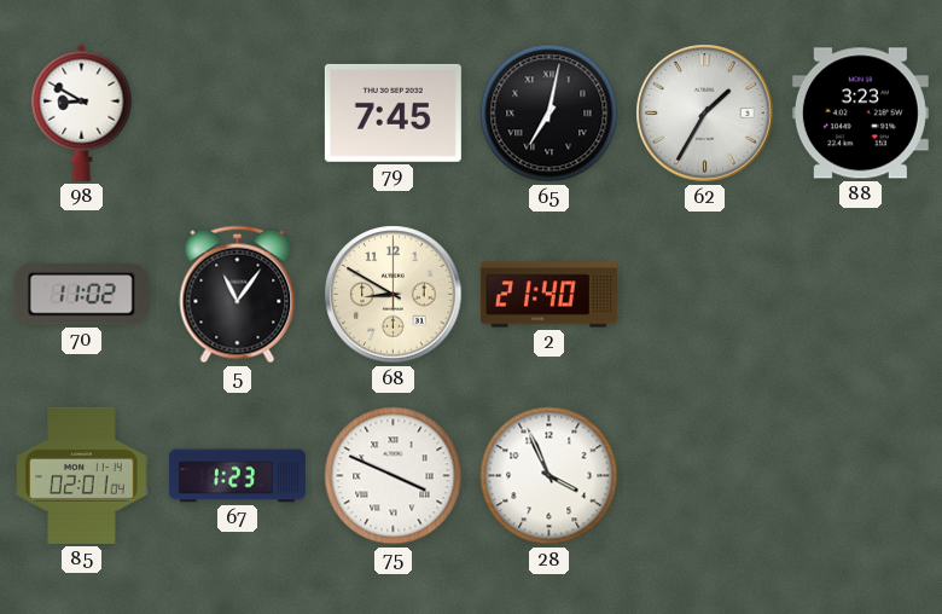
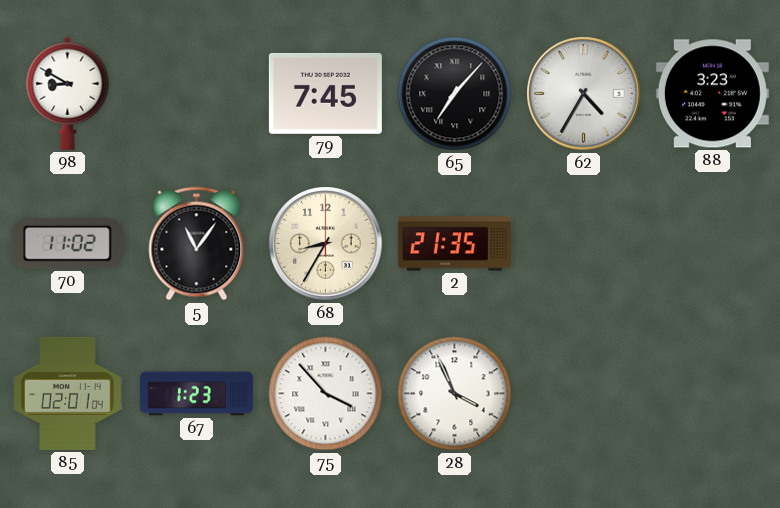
65: 7:02 -> 7:07
62: 1:35 -> 4:35
68: 8:50 -> 8:35
2: 21:40 -> 21:35
75: 3:49 -> 3:53
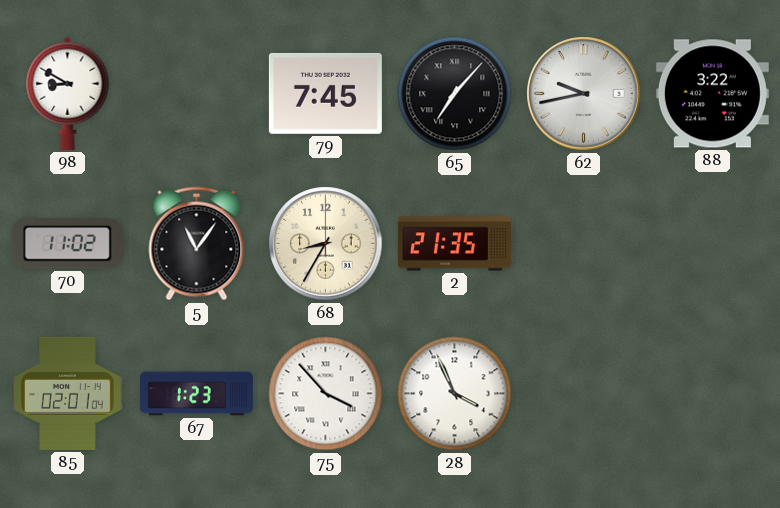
62: 4:35 -> 9:43
88: 3:23 -> 3:22
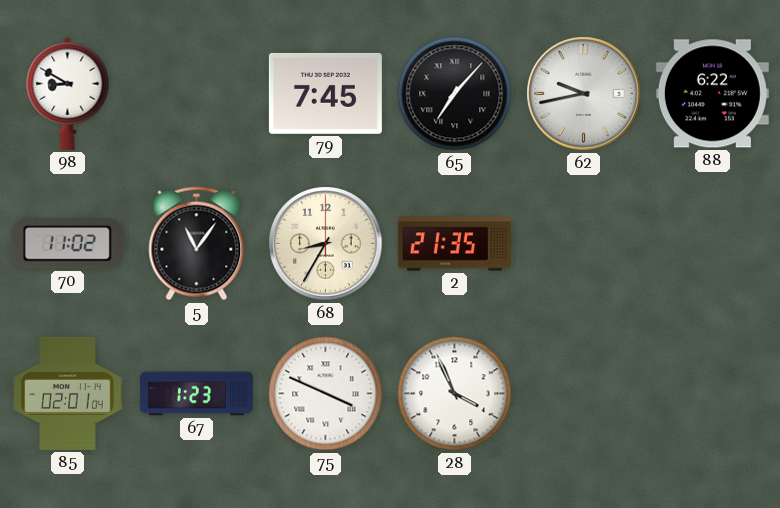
88: 3:22 -> 6:22
75: 3:53 -> 3:49
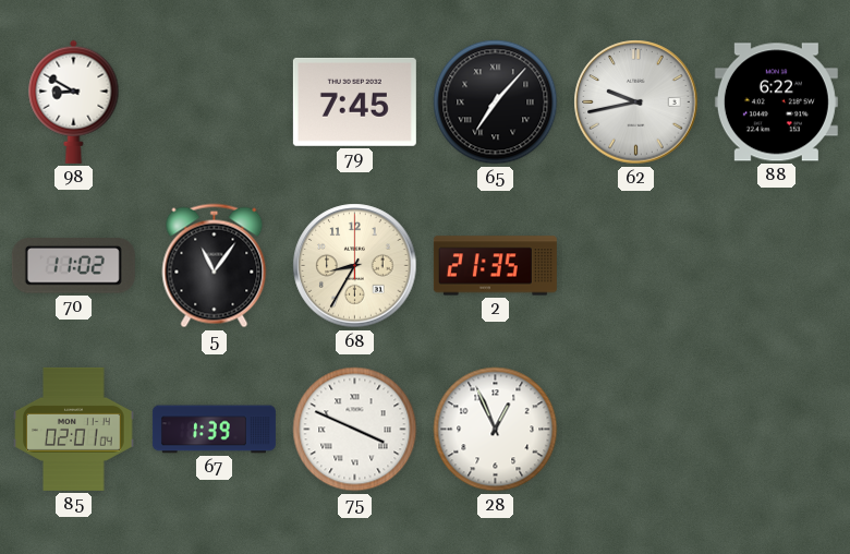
67: 1:23 -> 1:39
28: 3:56 -> 12:56
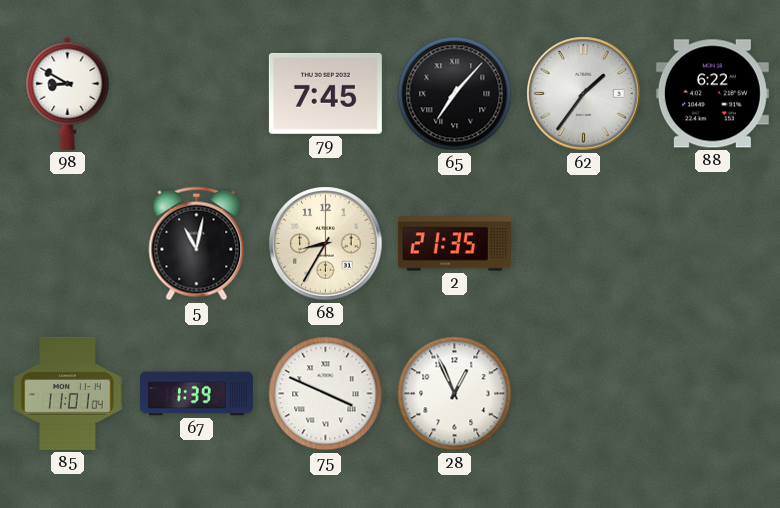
62: 9:43 -> 1:36
70: 11:02 -> none
5: 11:06 -> 11:02
85: 02:01 -> 11:01
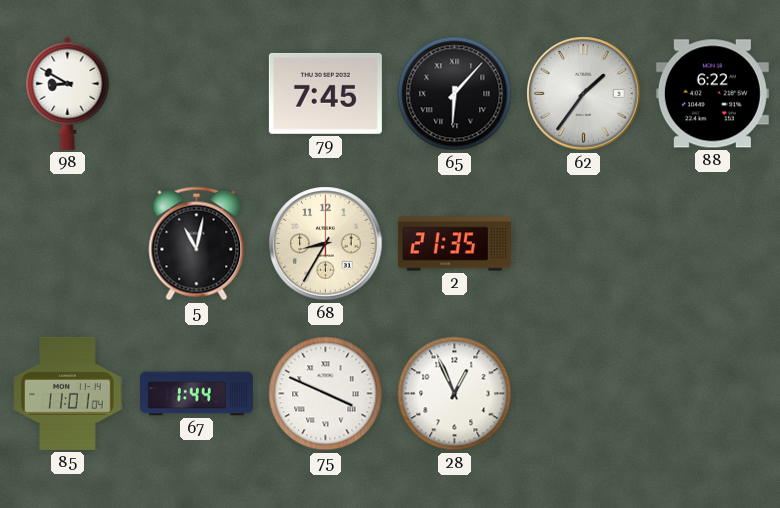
65: 7:07 -> 6:07
67: 1:39 -> 1:44
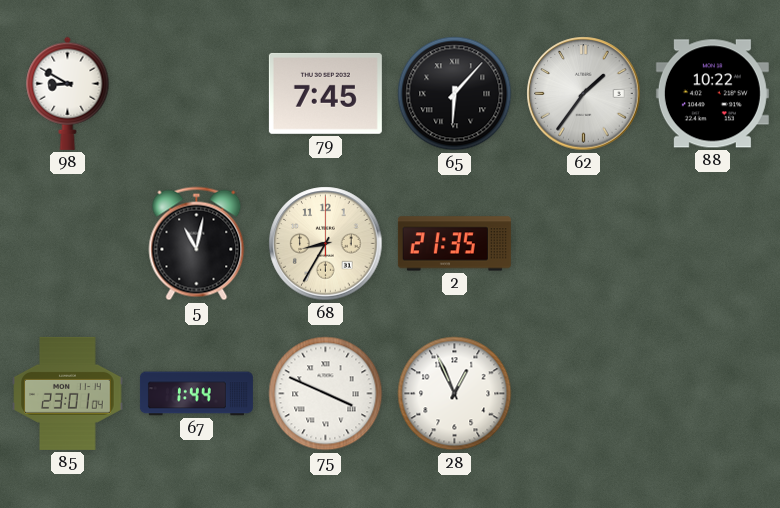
88: 6:22 -> 10:22
85: 11:01 -> 23:01
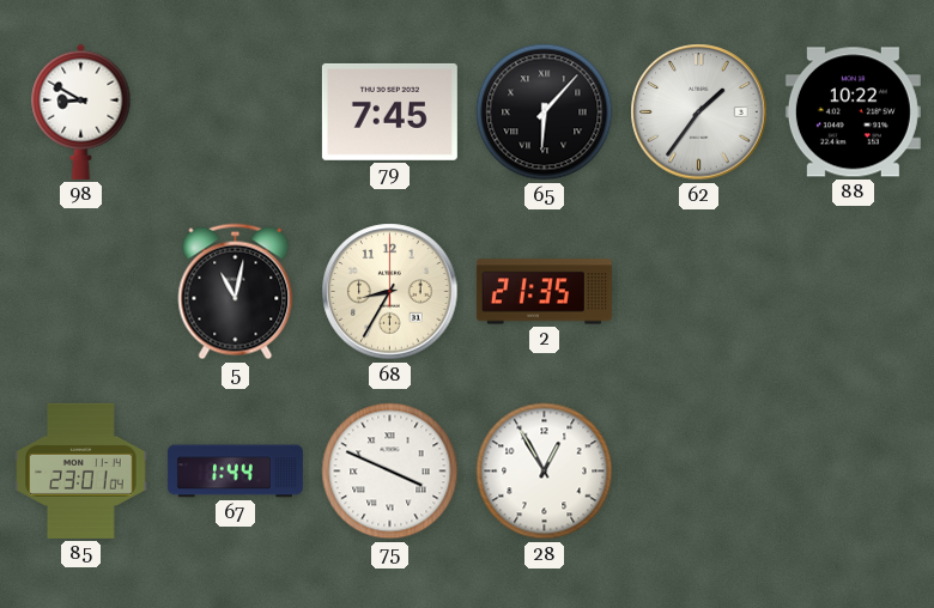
28: 12:56 -> 12:55
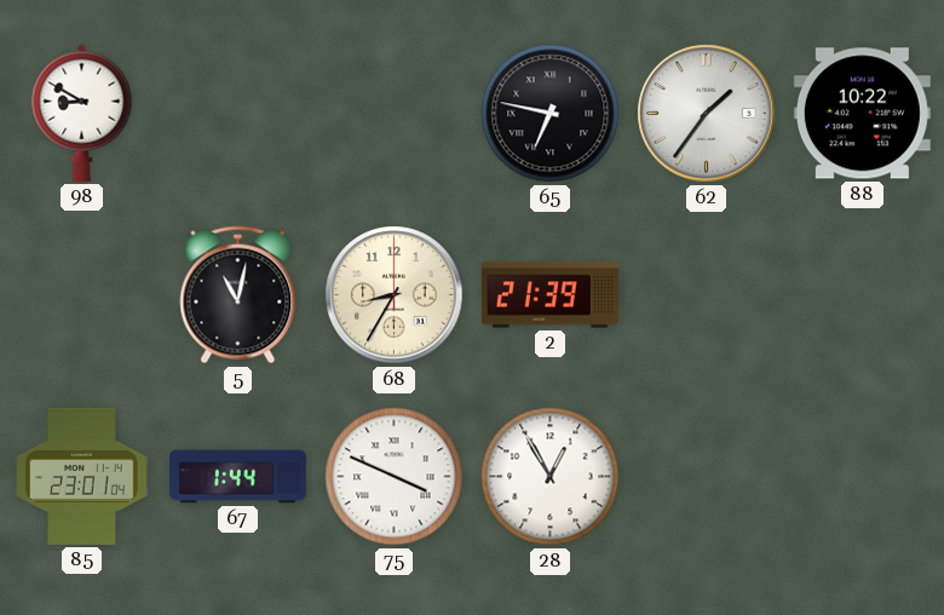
79: 7:45 -> none
65: 6:07 -> 6:47
2: 21:35 -> 21:39
